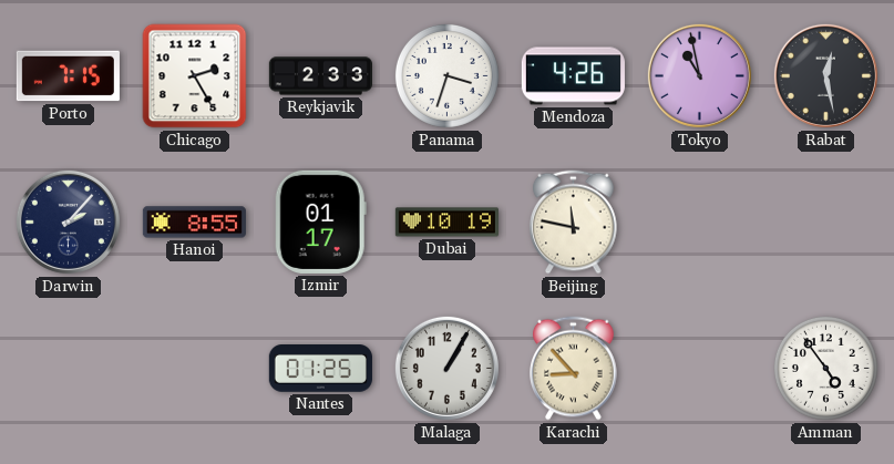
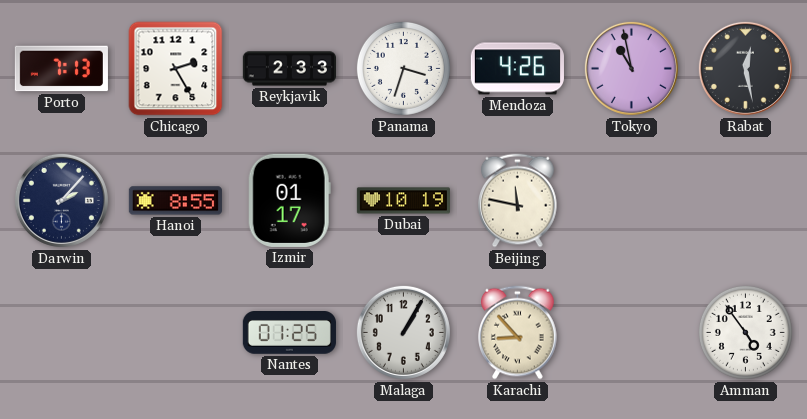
Porto: 7:15 -> 7:13
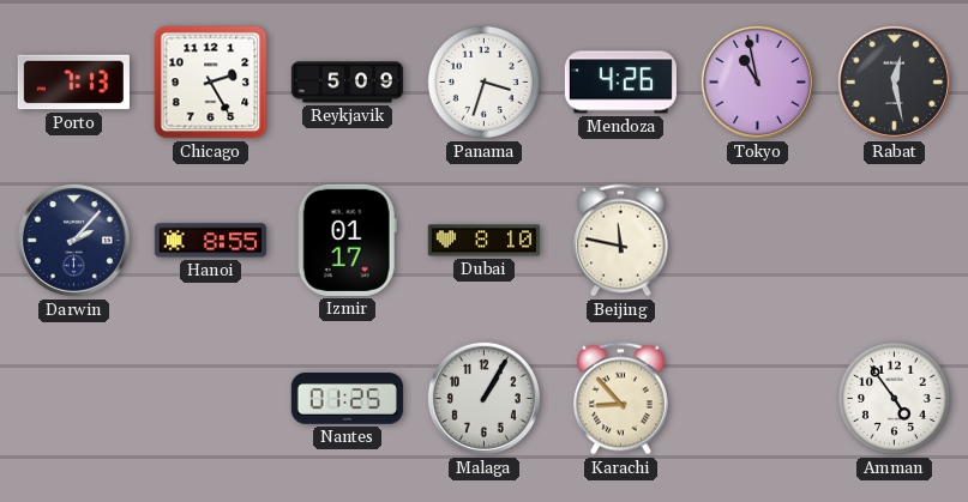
Reykjavik: 2:33 -> 5:09
Dubai: 10:19 -> 8:10
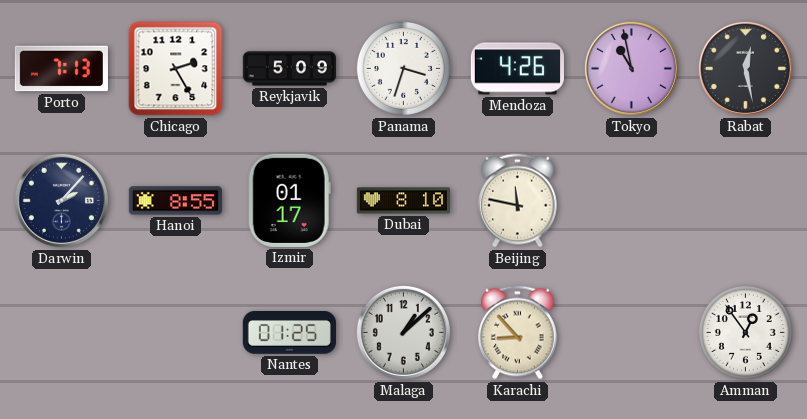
Malaga: 1:05 -> 1:08
Amman: 4:54 -> 12:54
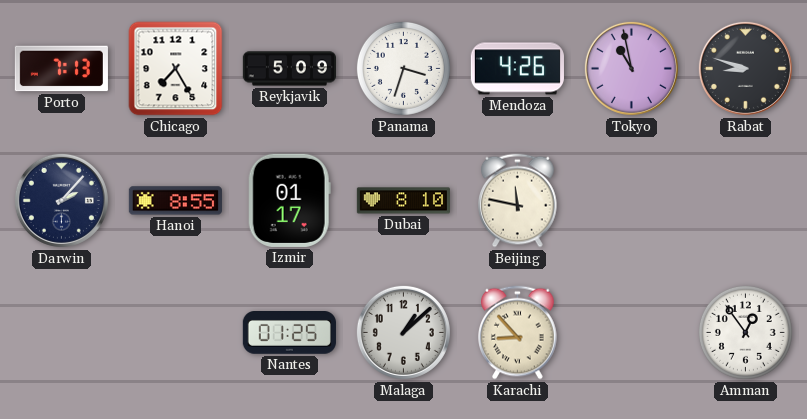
Chicago: 2:25 -> 7:25
Rabat: 12:28 -> 8:48
